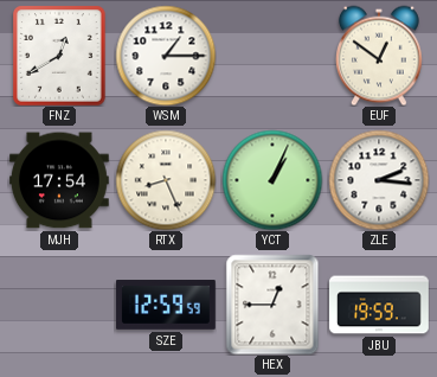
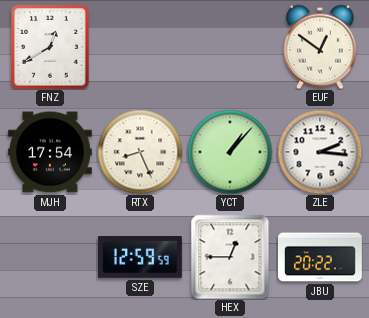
WSM: 1:15 -> none
YCT: 1:04 -> 1:07
JBU: 19:59 -> 20:22
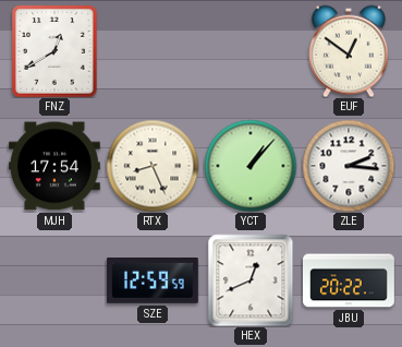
HEX: 12:45 -> 12:41
